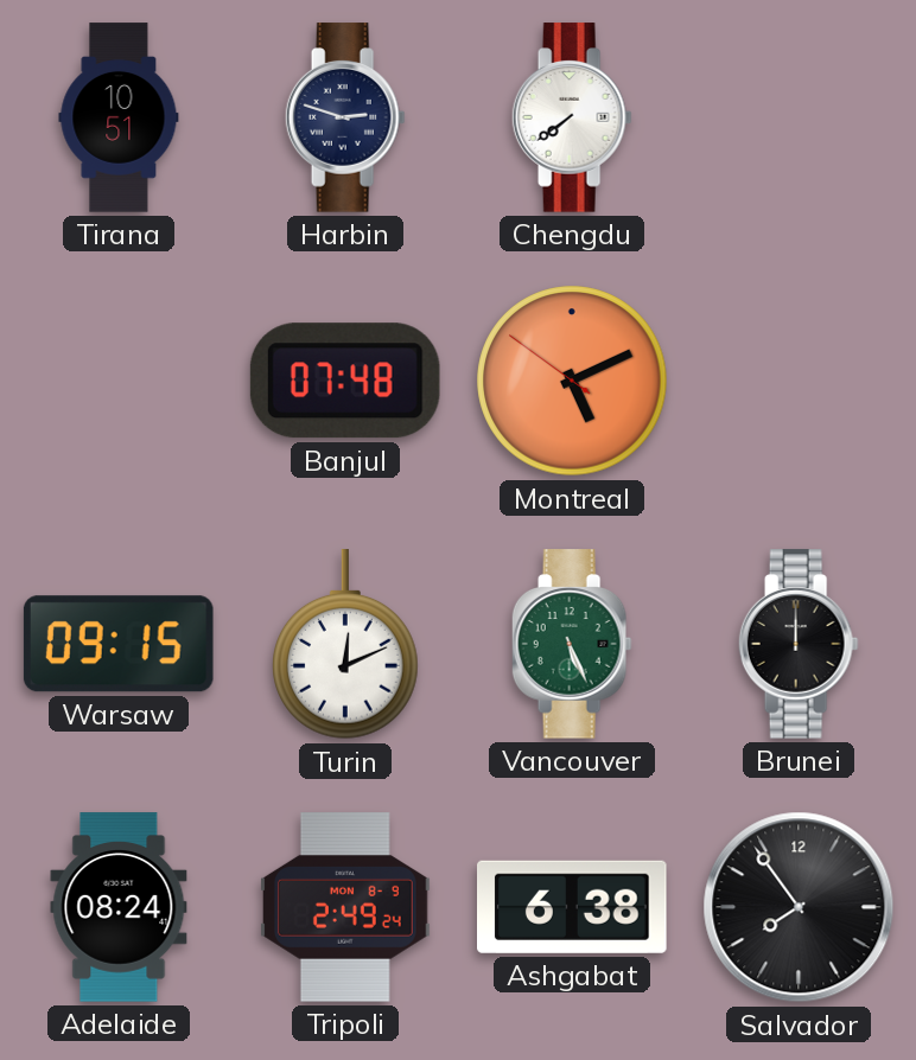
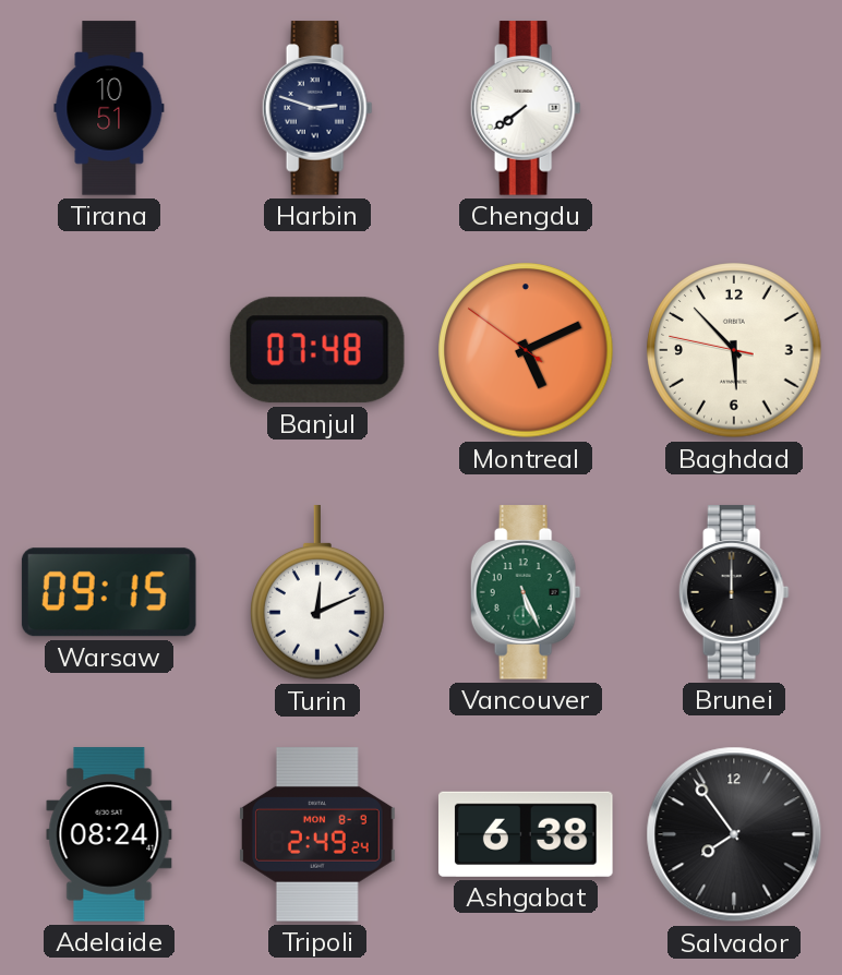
Baghdad: none -> 5:52
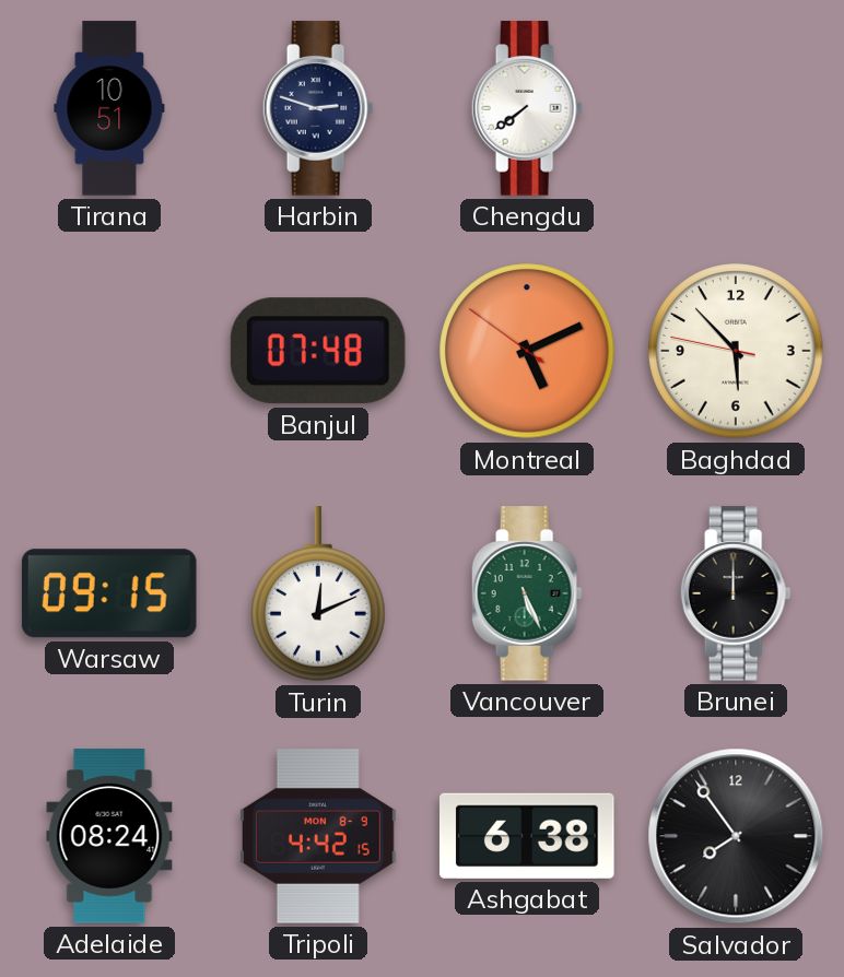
Tripoli: 2:49 -> 4:42
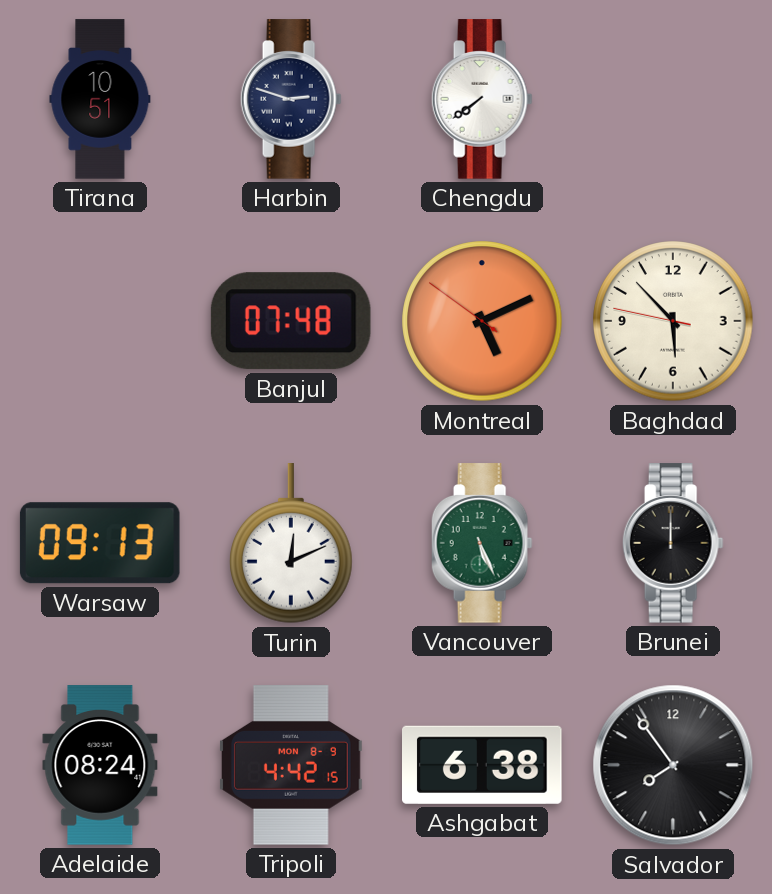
Warsaw: 09:15 -> 09:13
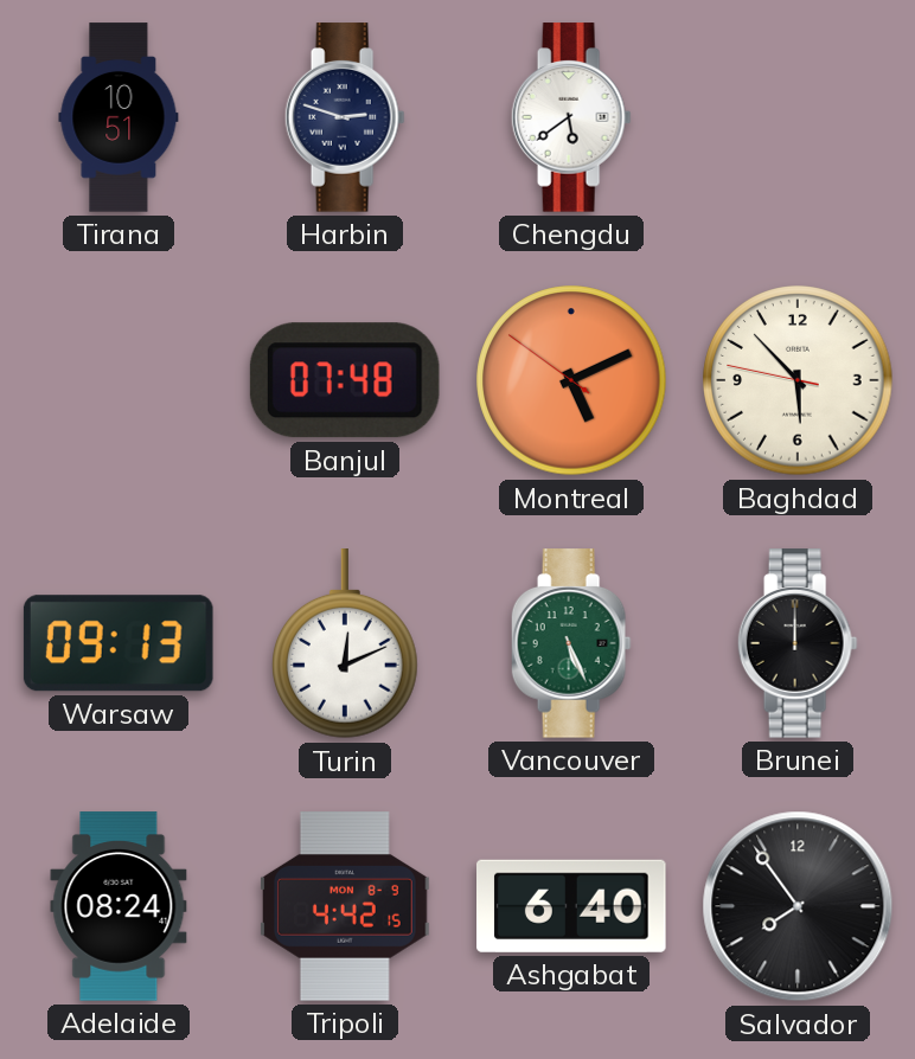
Chengdu: 7:39 -> 5:39
Ashgabat: 6:38 -> 6:40
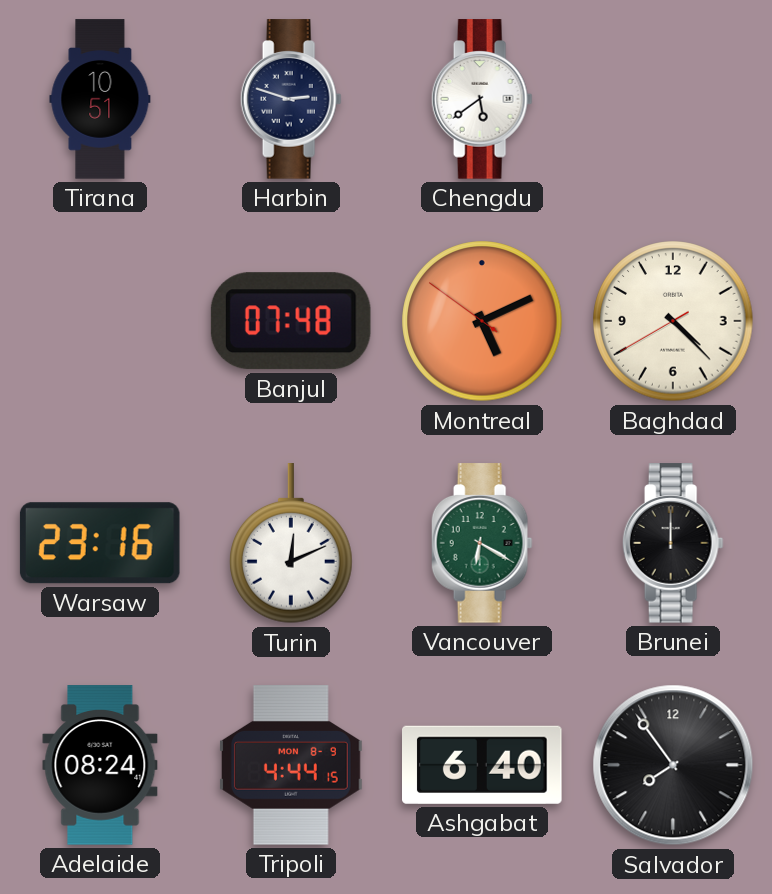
Baghdad: 5:52 -> 4:22
Warsaw: 09:13 -> 23:16
Vancouver: 5:26 -> 6:20
Tripoli: 4:42 -> 4:44
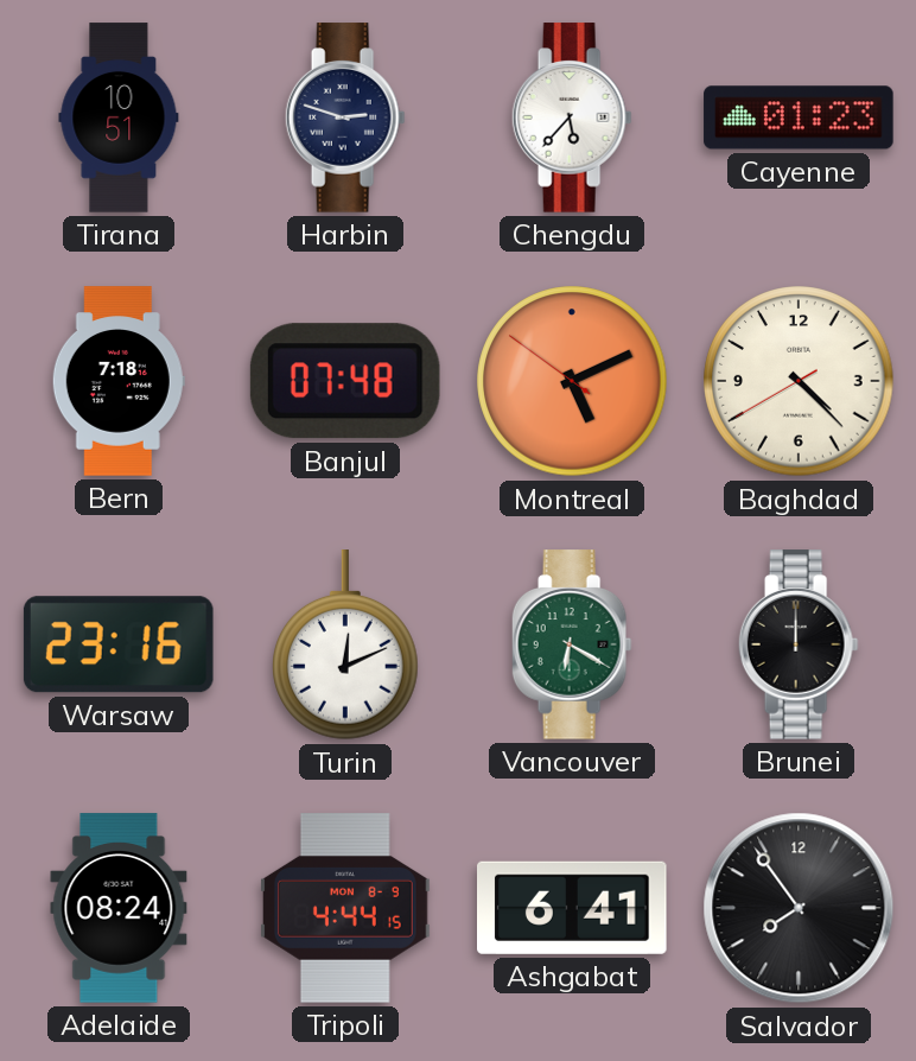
Chengdu: 5:39 -> 5:37
Cayenne: none -> 01:23
Bern: none -> 7:18
Ashgabat: 6:40 -> 6:41
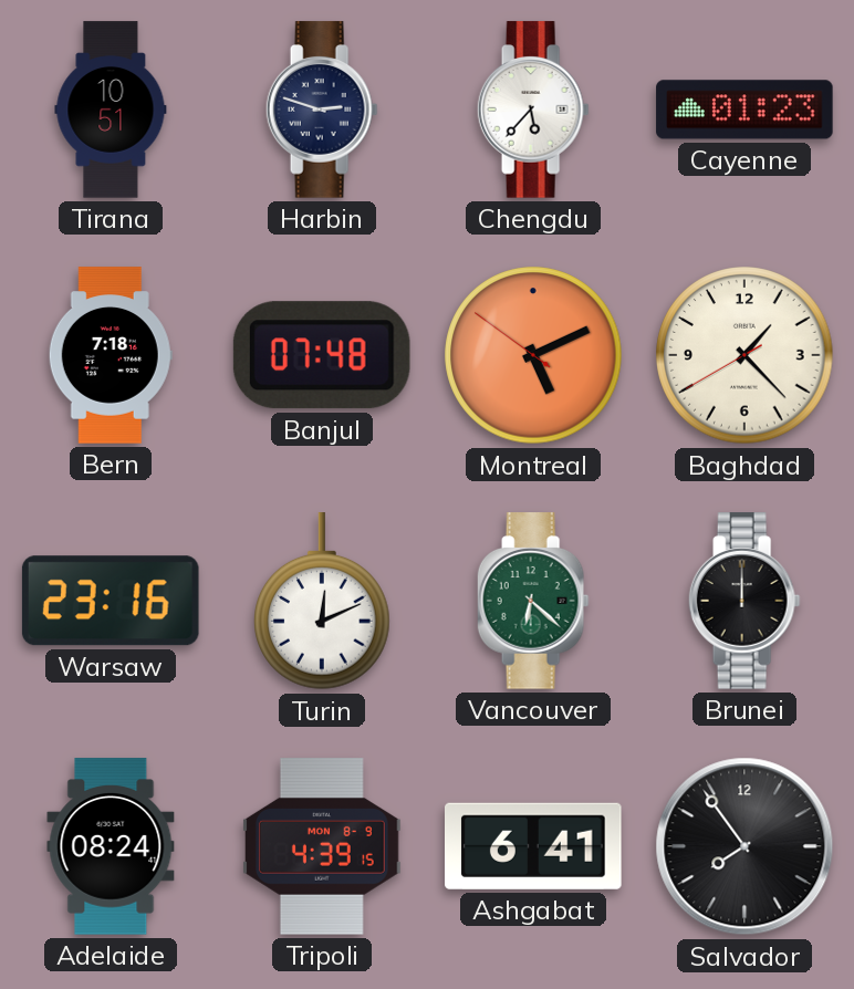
Baghdad: 4:22 -> 1:22
Vancouver: 6:20 -> 6:22
Tripoli: 4:44 -> 4:39
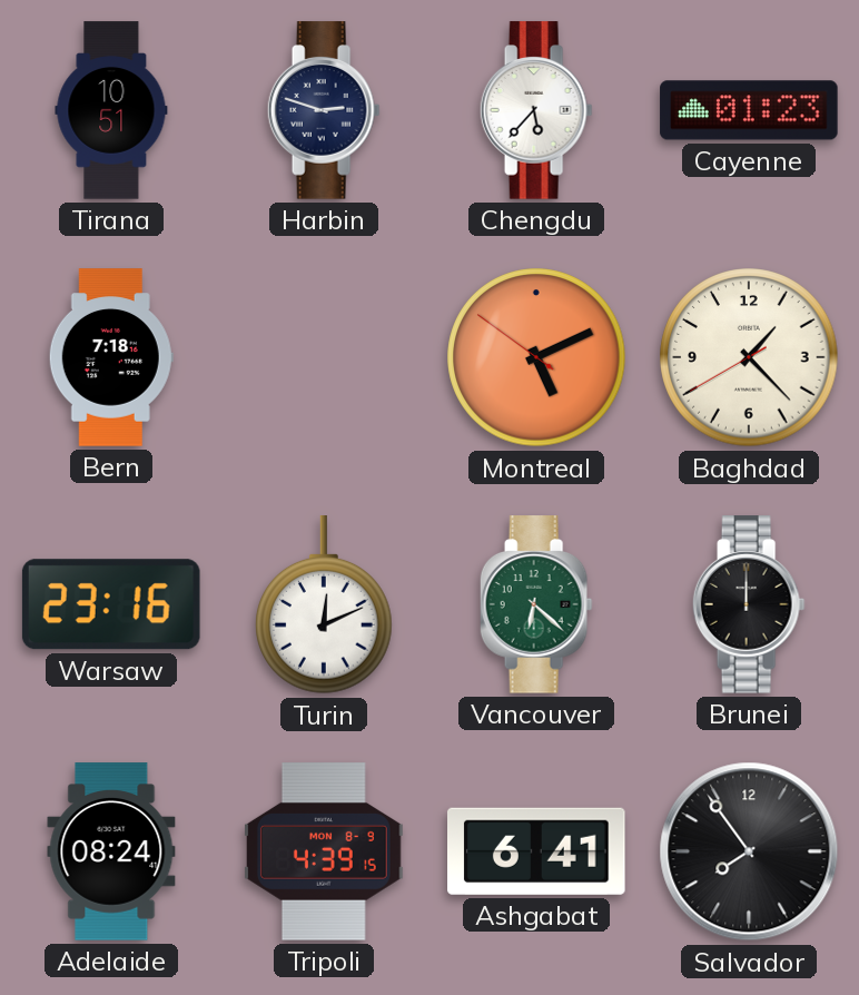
Banjul: 07:48 -> none
